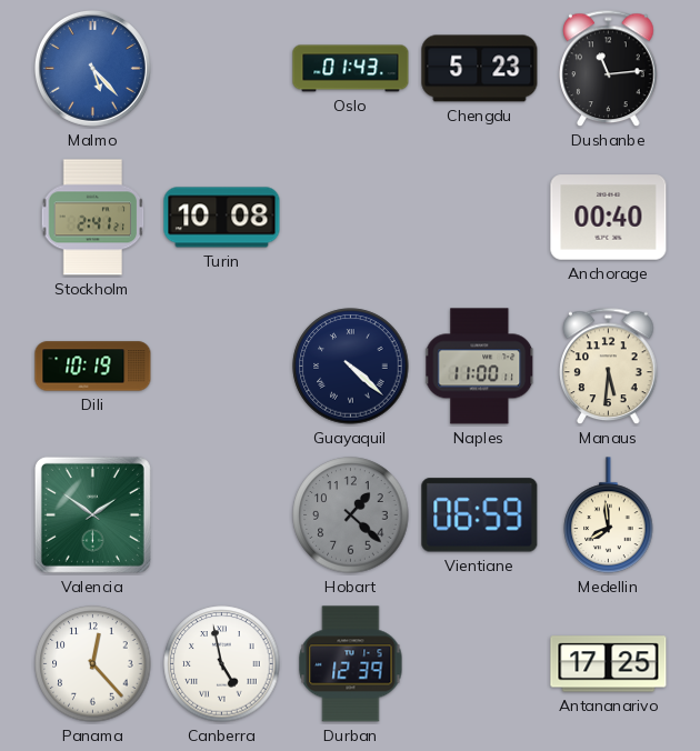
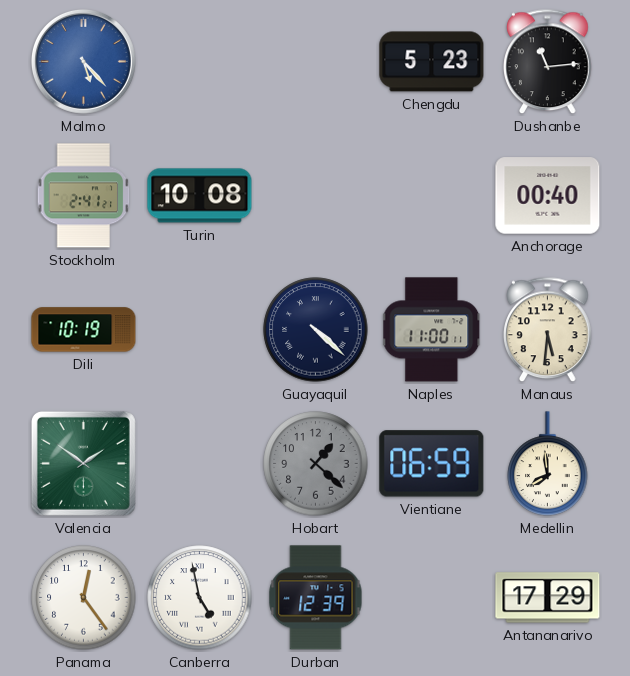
Oslo: 01:43 -> none
Panama: 12:23 -> 12:24
Antananarivo: 17:25 -> 17:29
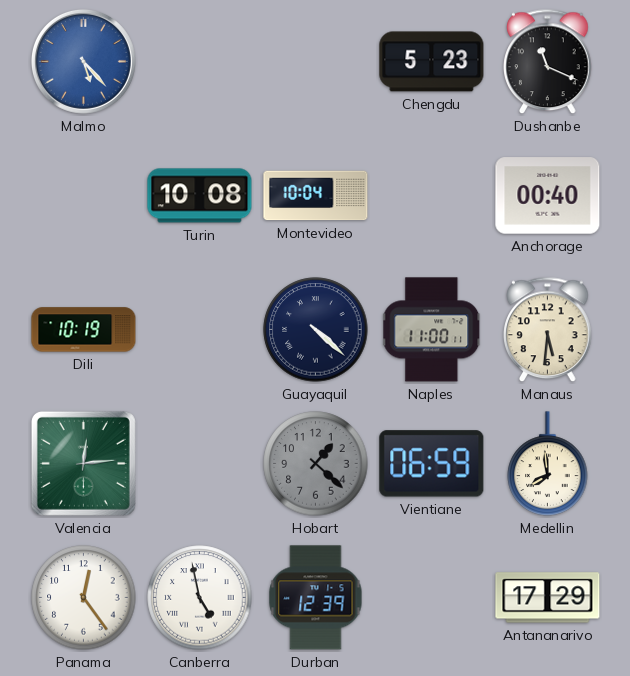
Dushanbe: 11:14 -> 11:19
Stockholm: 2:41 -> none
Montevideo: none -> 10:04
Valencia: 1:51 -> 12:14
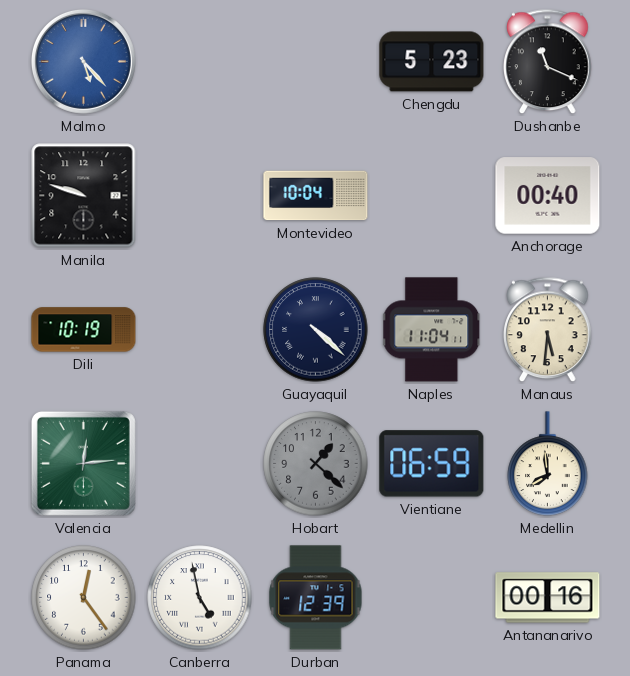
Manila: none -> 9:48
Turin: 10:08 -> none
Naples: 11:00 -> 11:04
Antananarivo: 17:29 -> 00:16
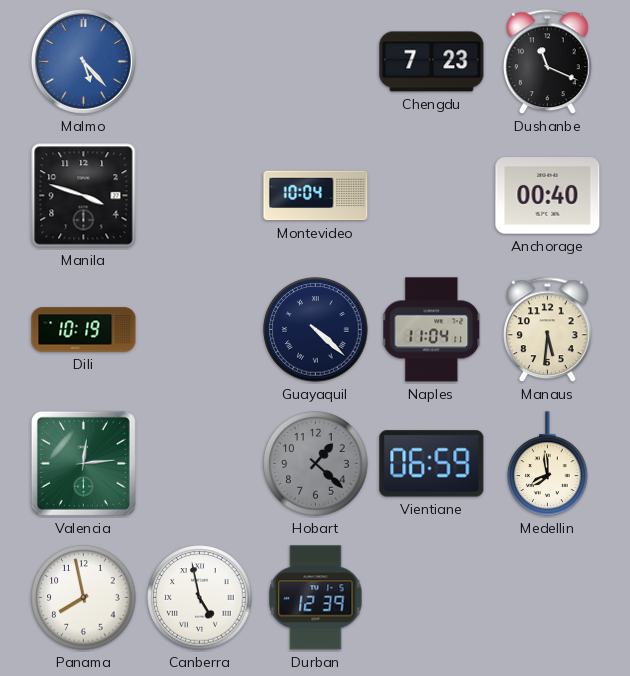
Chengdu: 5:23 -> 7:23
Manila: 9:48 -> 3:48
Panama: 12:24 -> 7:58
Antananarivo: 00:16 -> none
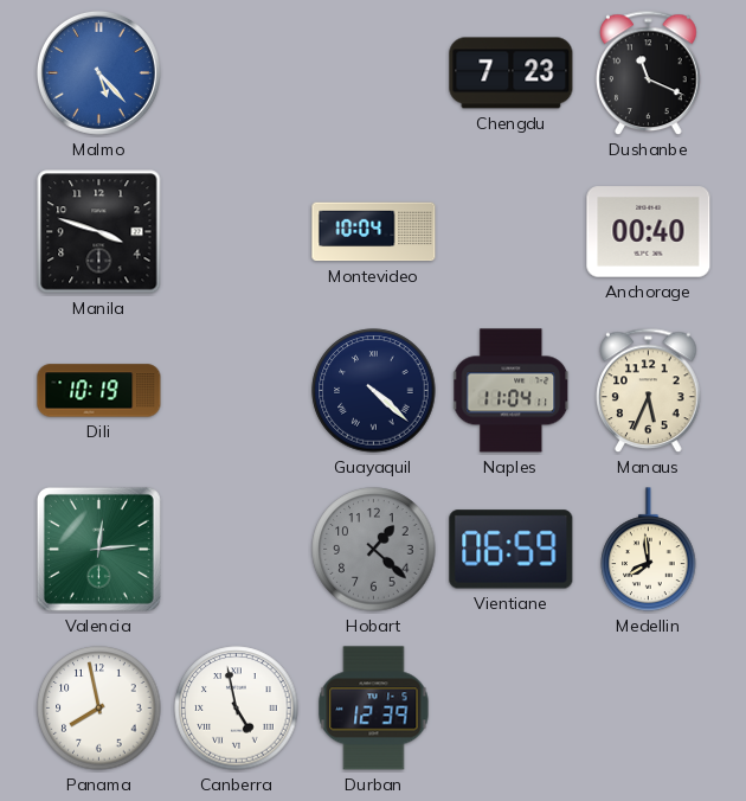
Manaus: 5:31 -> 5:34
